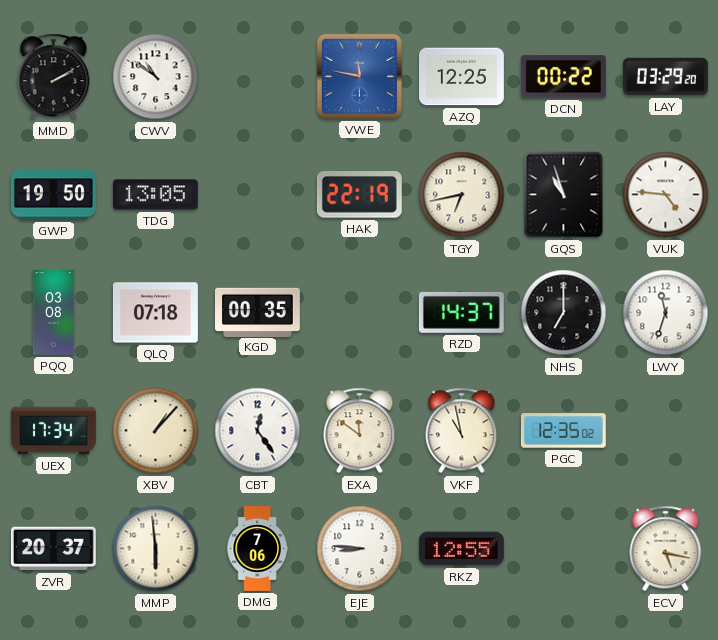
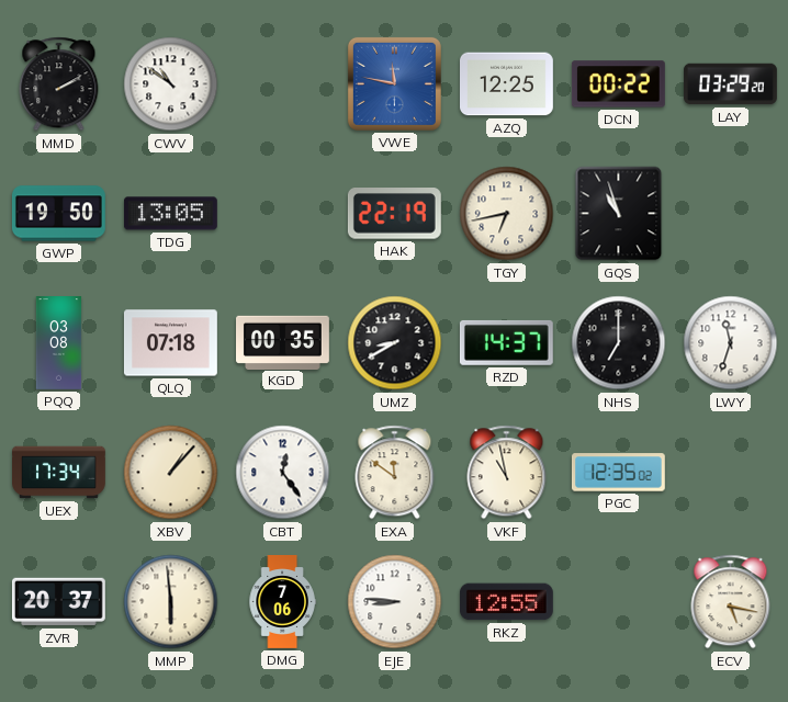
VUK: 4:46 -> none
UMZ: none -> 8:40
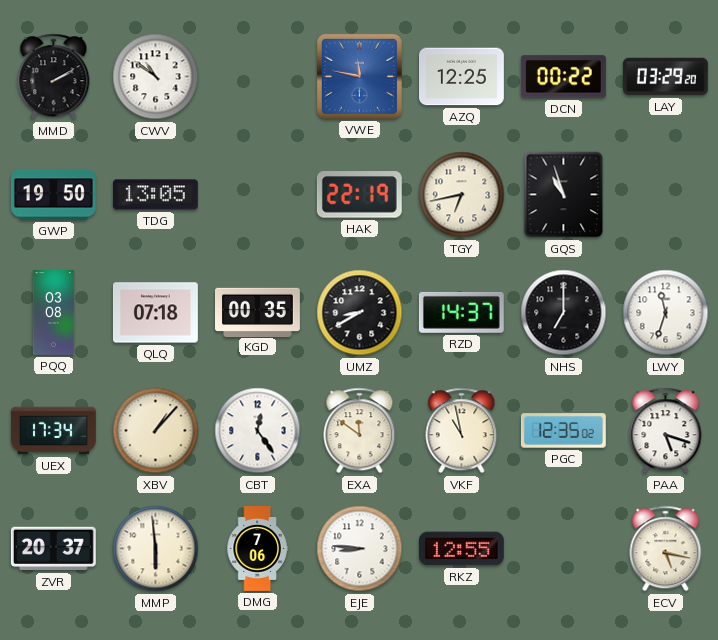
PAA: none -> 5:18
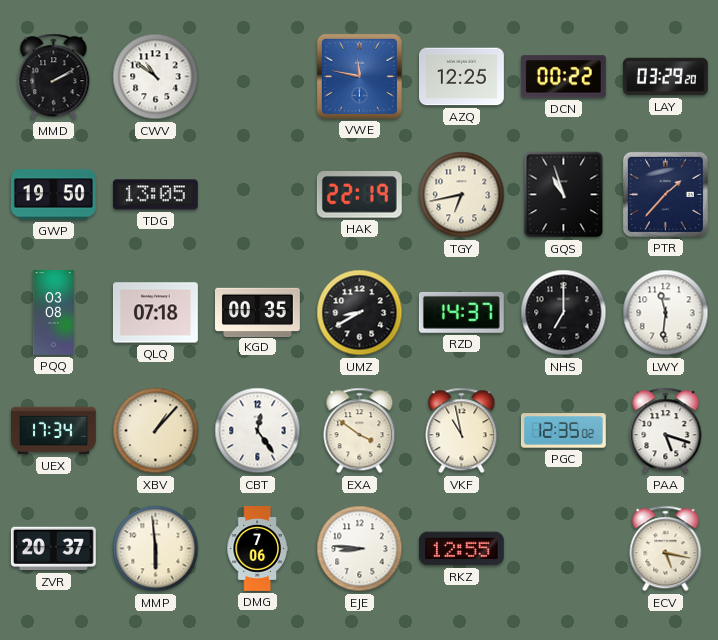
PTR: none -> 1:37
LWY: 11:33 -> 11:31
EXA: 11:51 -> 3:51
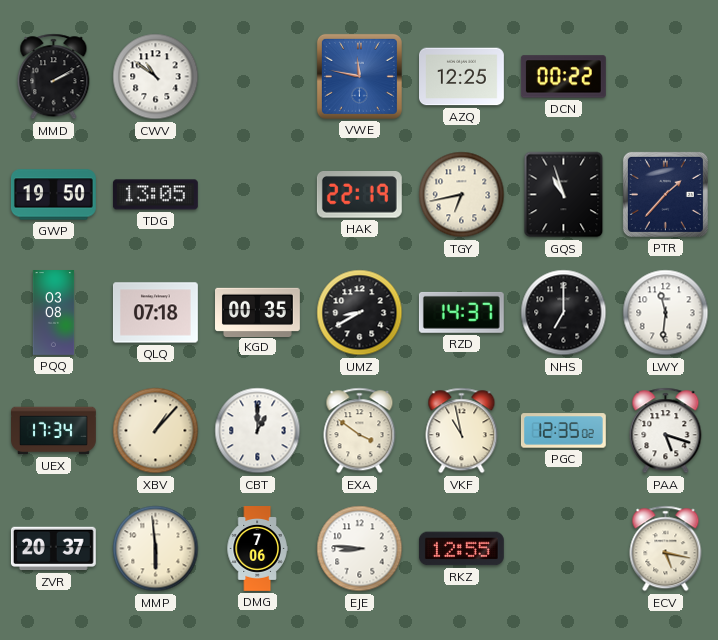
LAY: 03:29 -> none
CBT: 12:24 -> 1:00
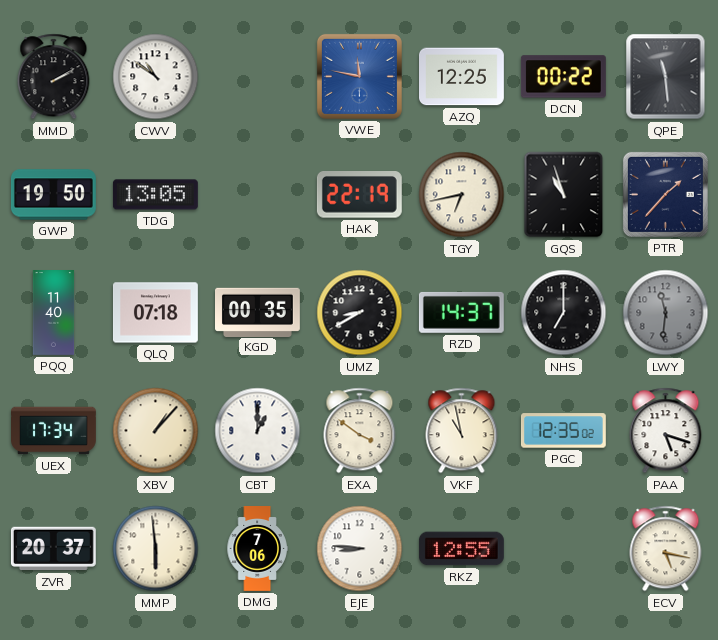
QPE: none -> 11:29
PQQ: 03:08 -> 11:40
LWY dial: white -> grey
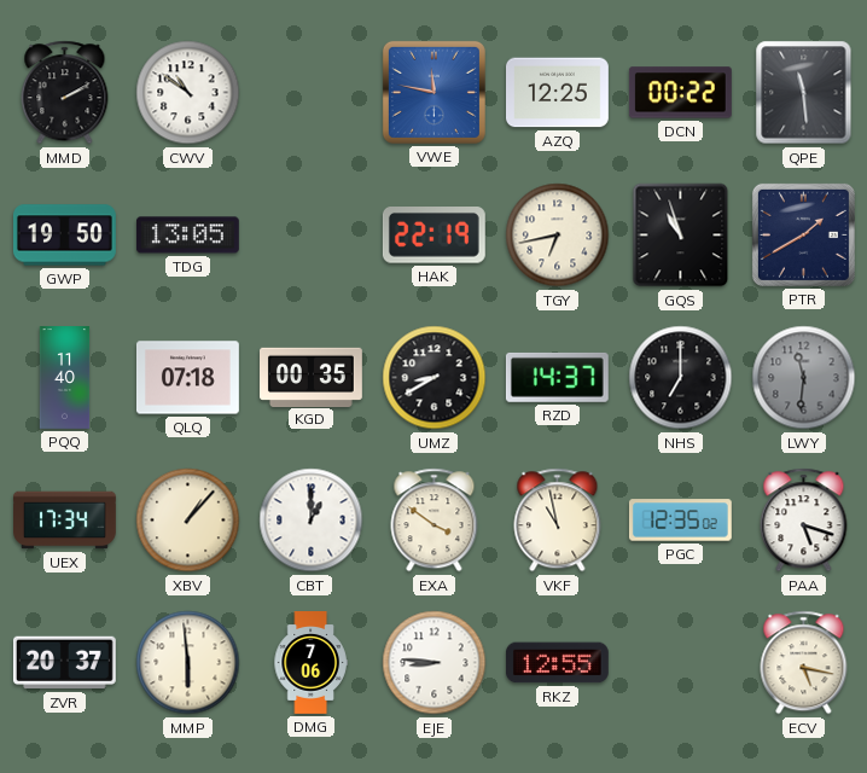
PTR: 1:37 -> 1:40
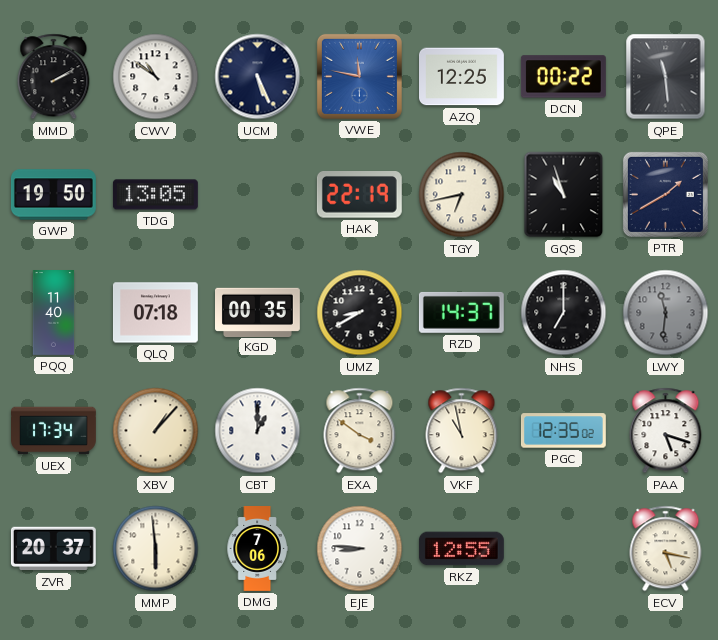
UCM: none -> 5:26
